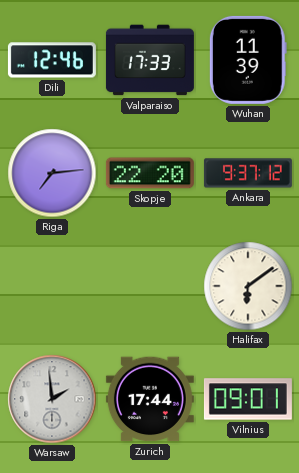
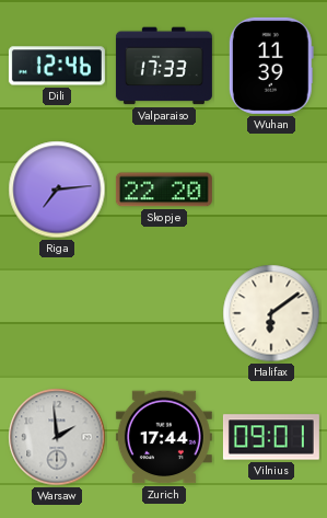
Ankara: 9:37 -> none
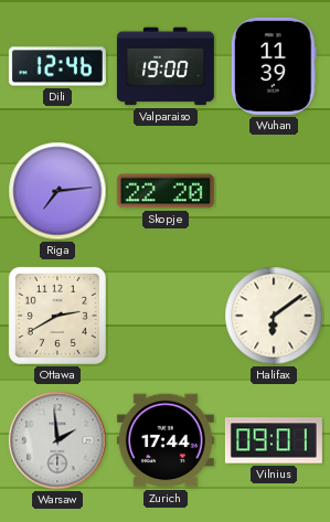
Valparaiso: 17:33 -> 19:00
Ottawa: none -> 2:40
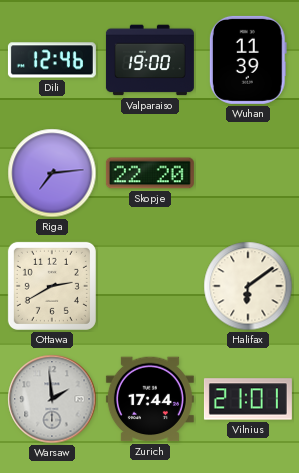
Vilnius: 09:01 -> 21:01
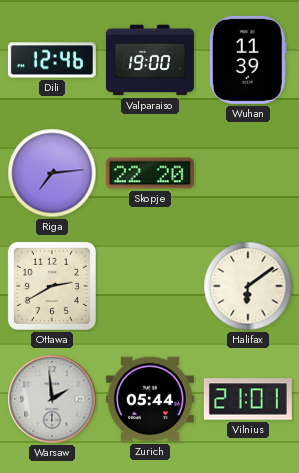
Zurich: 17:44 -> 05:44
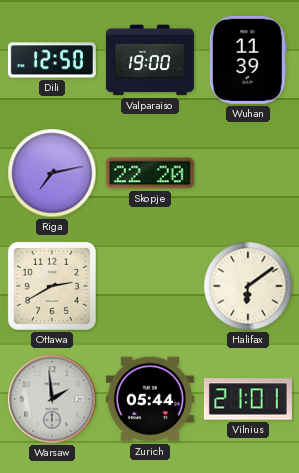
Dili: 12:46 -> 12:50
Riga: 7:14 -> 7:13
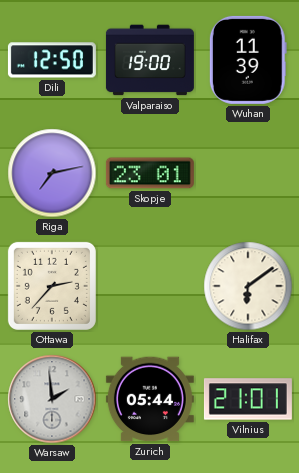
Skopje: 22:20 -> 23:01
Ottawa: 2:40 -> 2:37
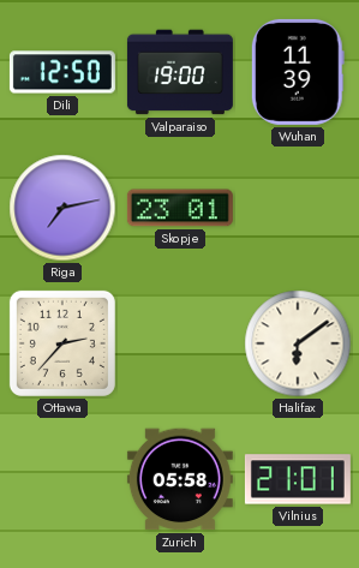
Warsaw: 1:59 -> none
Zurich: 05:44 -> 05:58
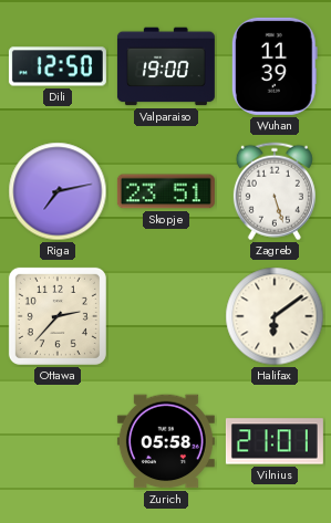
Skopje: 23:01 -> 23:51
Zagreb: none -> 5:27
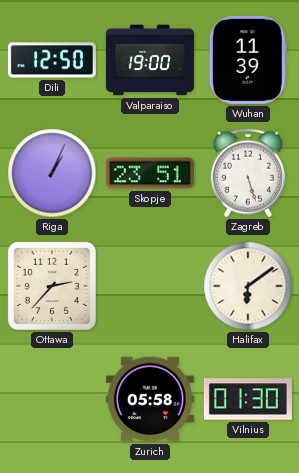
Riga: 7:13 -> 1:04
Vilnius: 21:01 -> 01:30
